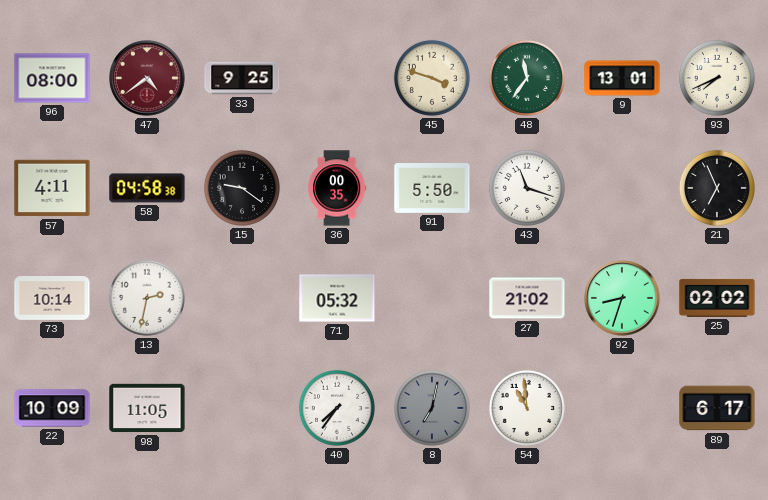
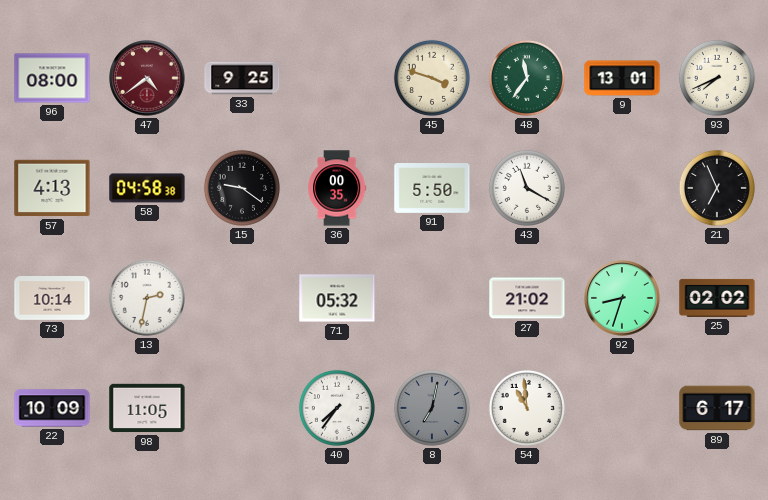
57: 4:11 -> 4:13
43: 11:18 -> 11:20
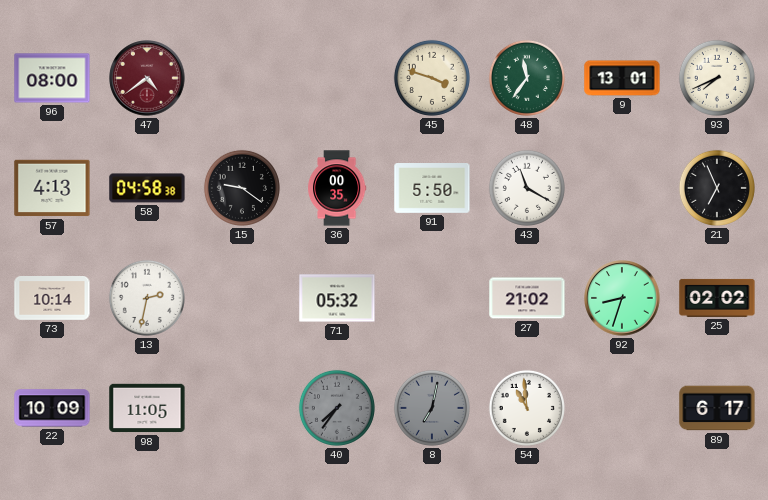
33: 9:25 -> none
40 dial: white -> grey
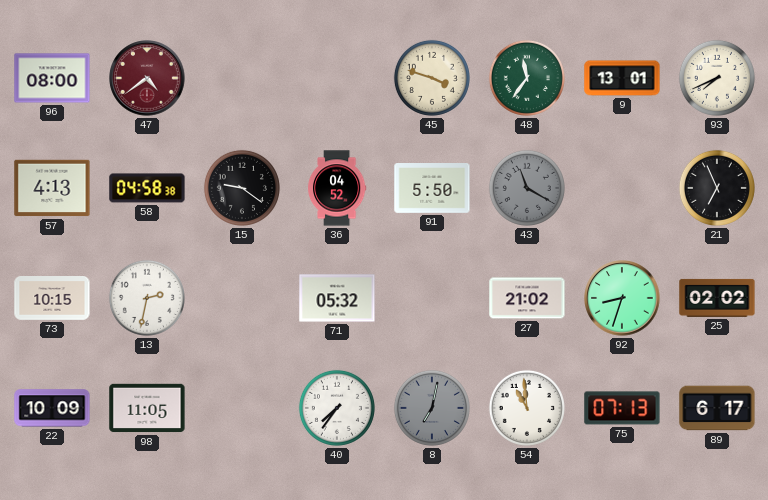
36: 00:35 -> 04:52
43 dial: white -> grey
73: 10:14 -> 10:15
40 dial: grey -> white
75: none -> 07:13
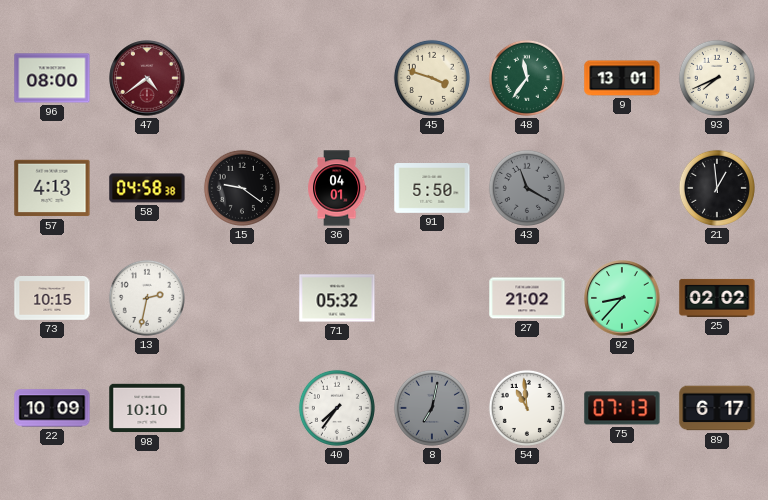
36: 04:52 -> 04:01
21: 6:56 -> 12:59
92: 8:33 -> 8:37
98: 11:05 -> 10:10
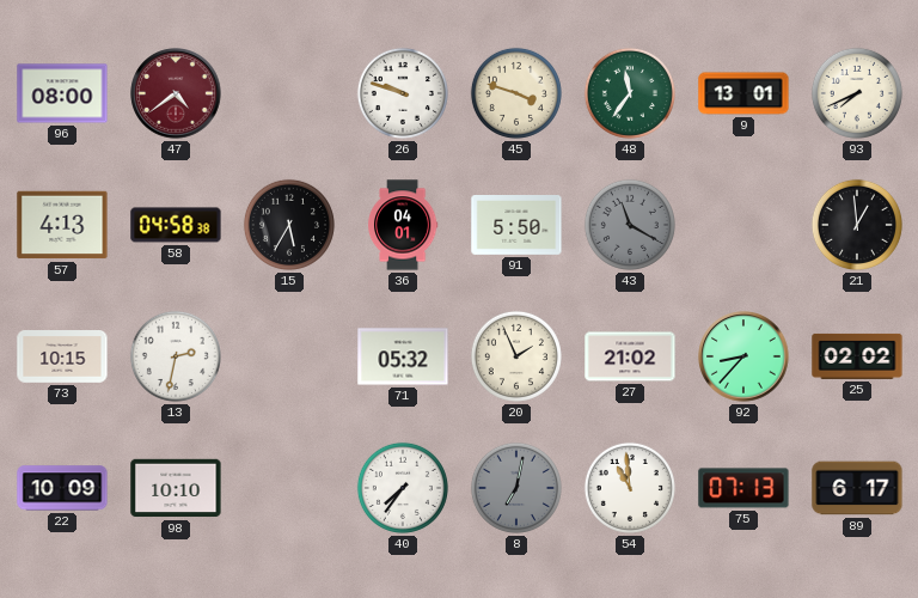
26: none -> 9:48
15: 9:21 -> 5:35
20: none -> 1:56
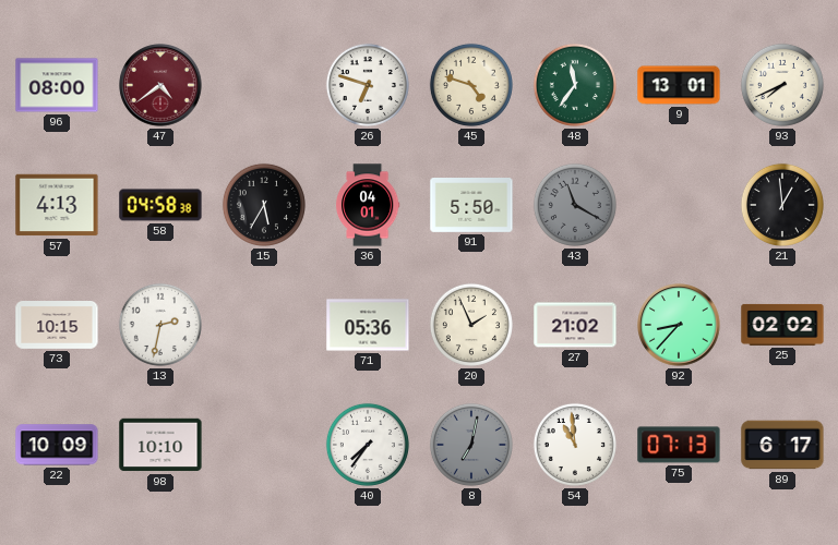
26: 9:48 -> 6:48
45: 3:48 -> 4:48
71: 05:32 -> 05:36
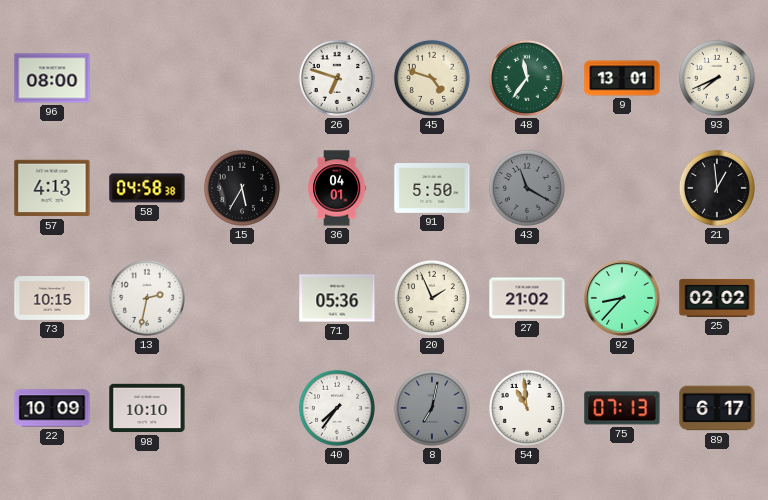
47: 4:39 -> none
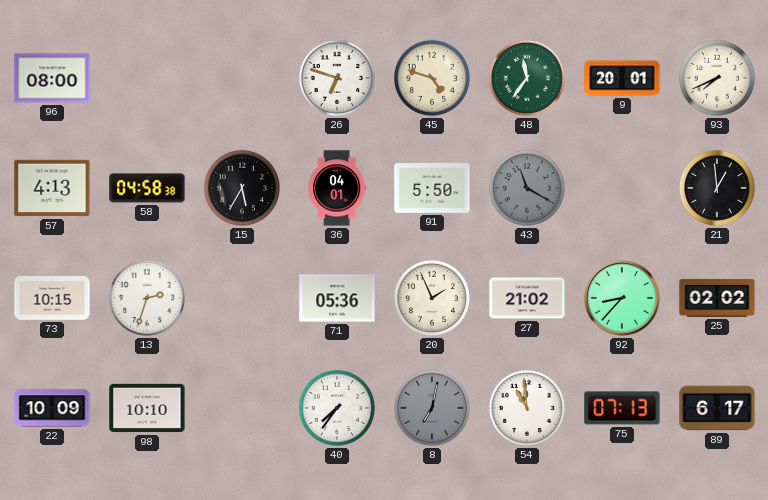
9: 13:01 -> 20:01
13: 2:32 -> 2:33
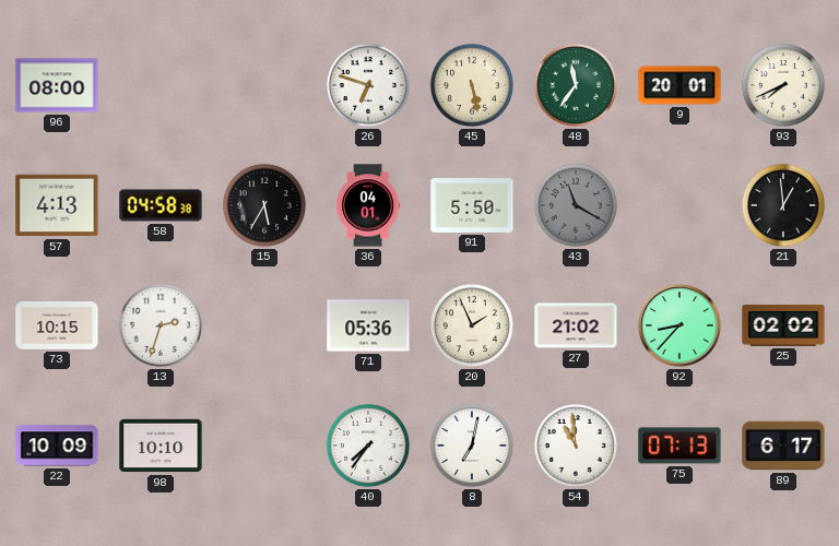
45: 4:48 -> 5:28
8 dial: grey -> white
